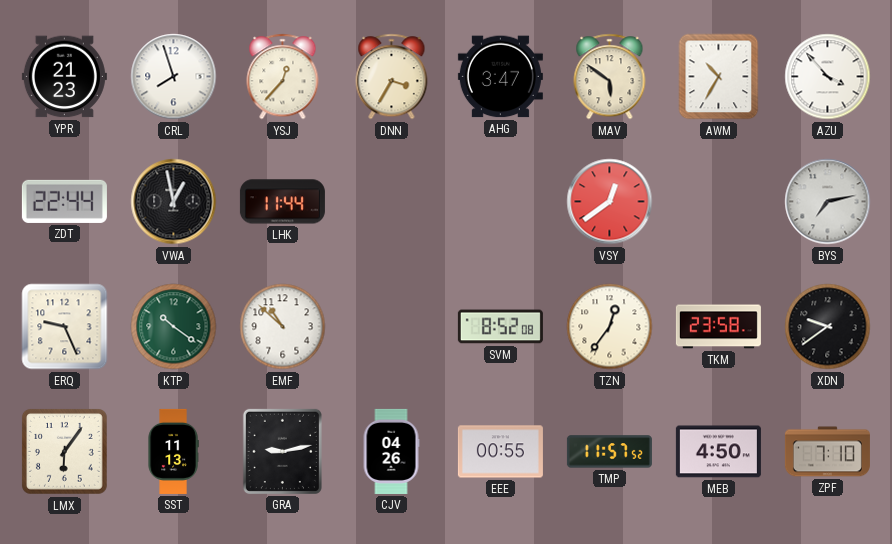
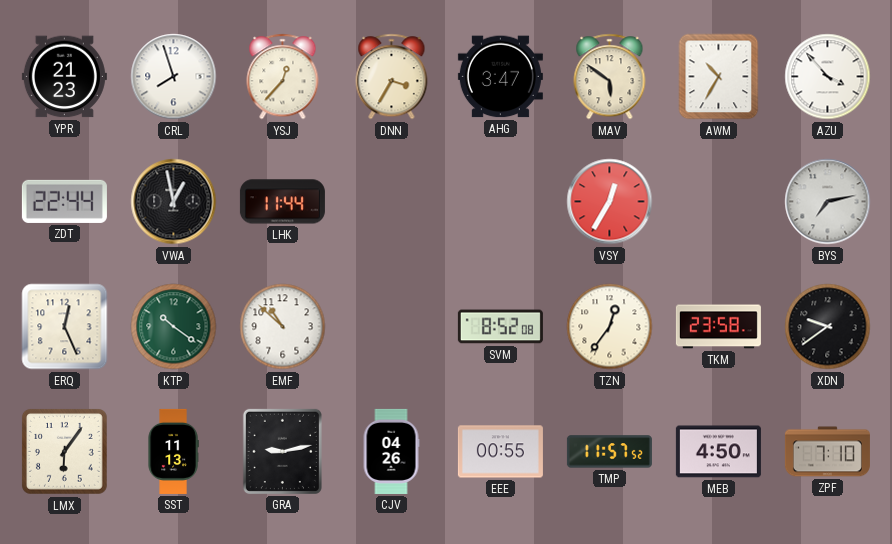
VSY: 12:39 -> 12:35
ERQ: 9:26 -> 12:26
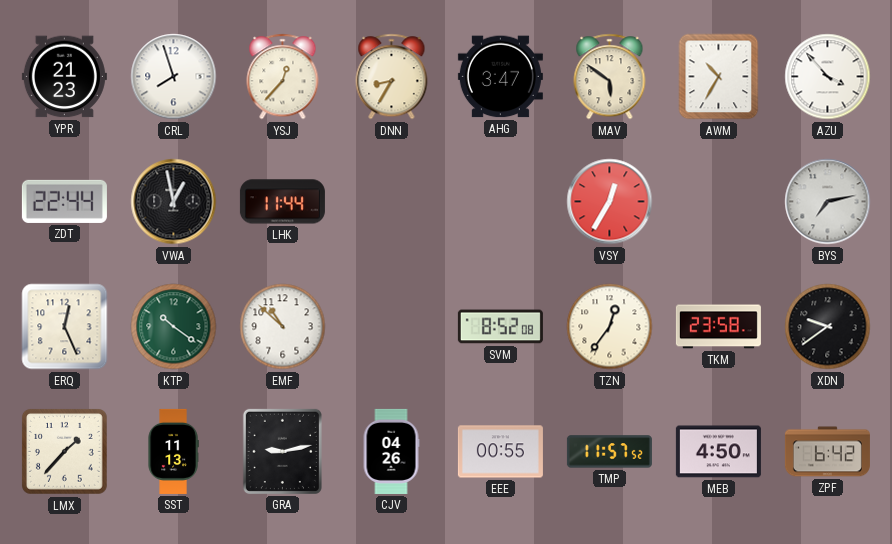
DNN: 3:35 -> 8:35
LMX: 6:06 -> 1:37
ZPF: 7:10 -> 6:42
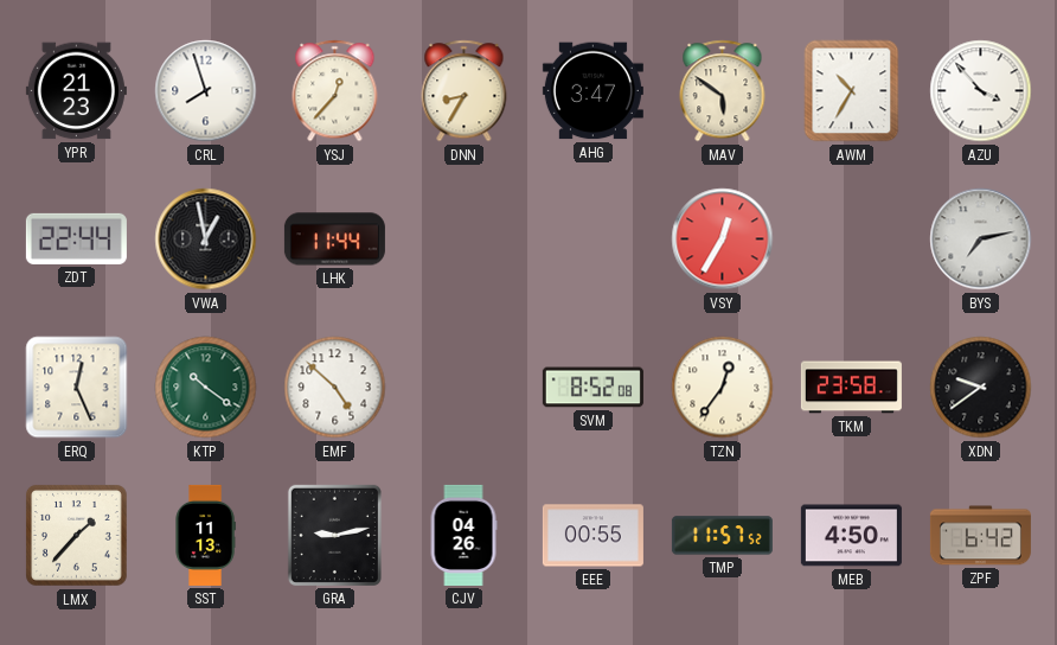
EMF: 10:52 -> 4:52
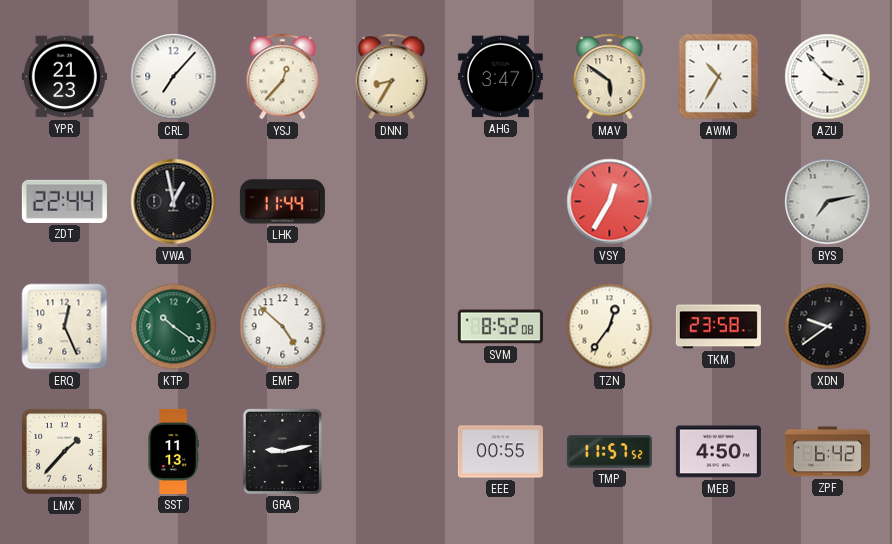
CRL: 7:57 -> 7:07
CJV: 04:26 -> none
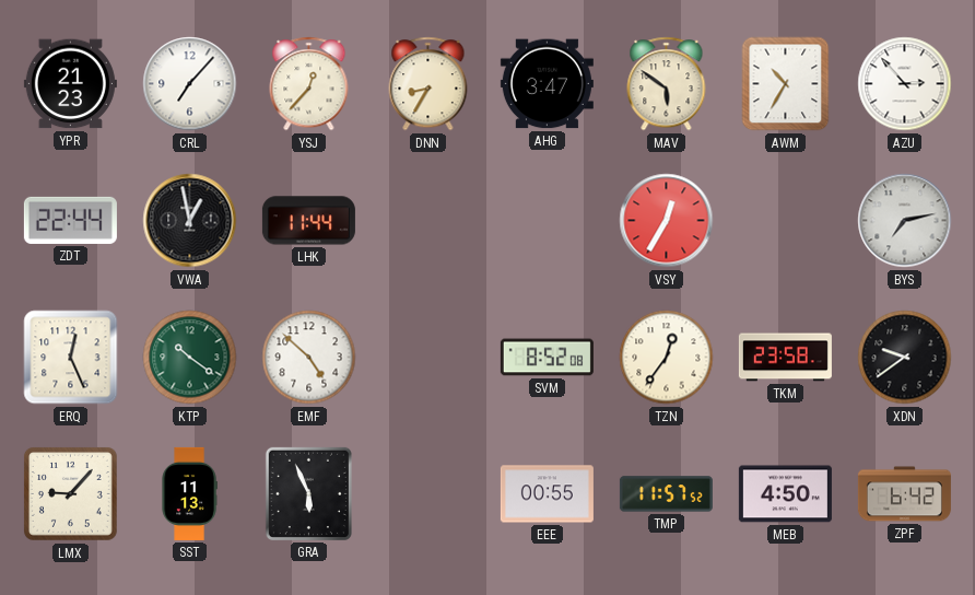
AZU: 3:53 -> 2:53
LMX: 1:37 -> 9:07
GRA: 9:13 -> 5:56
